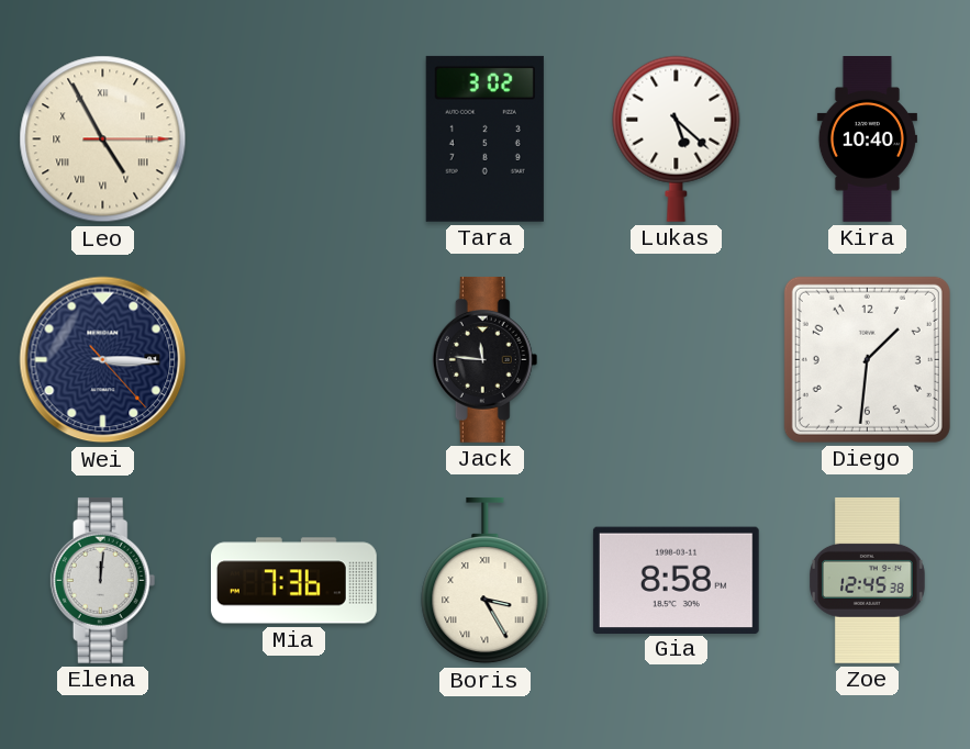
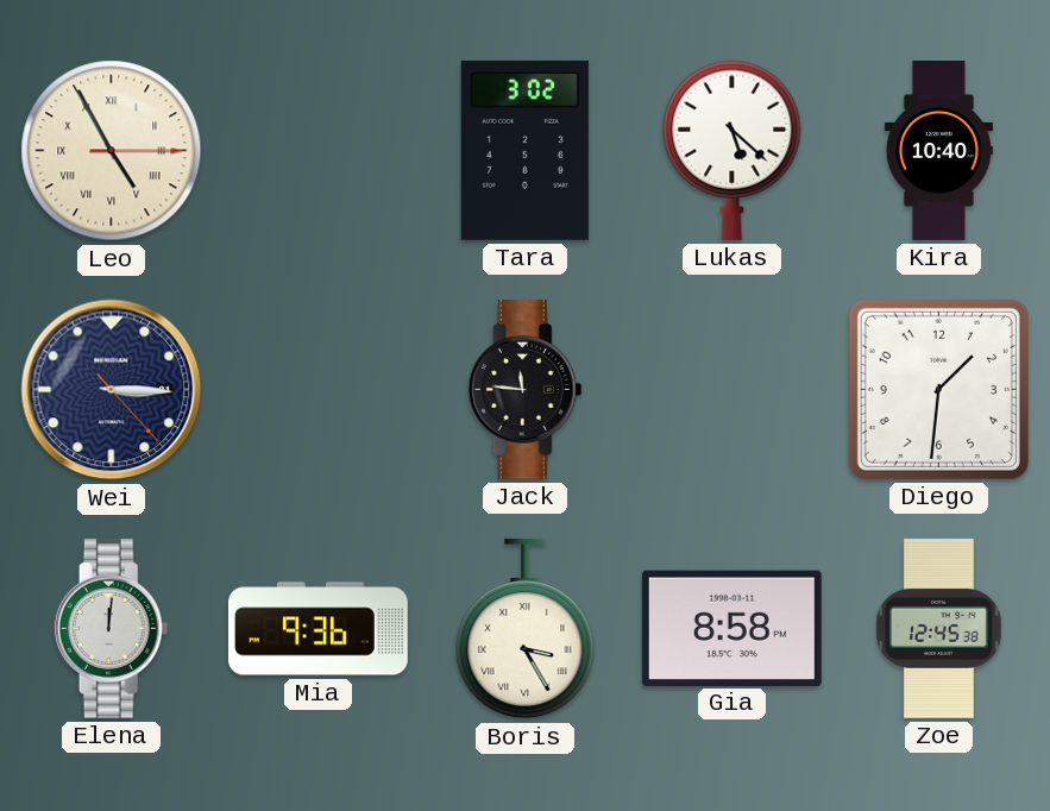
Mia: 7:36 -> 9:36
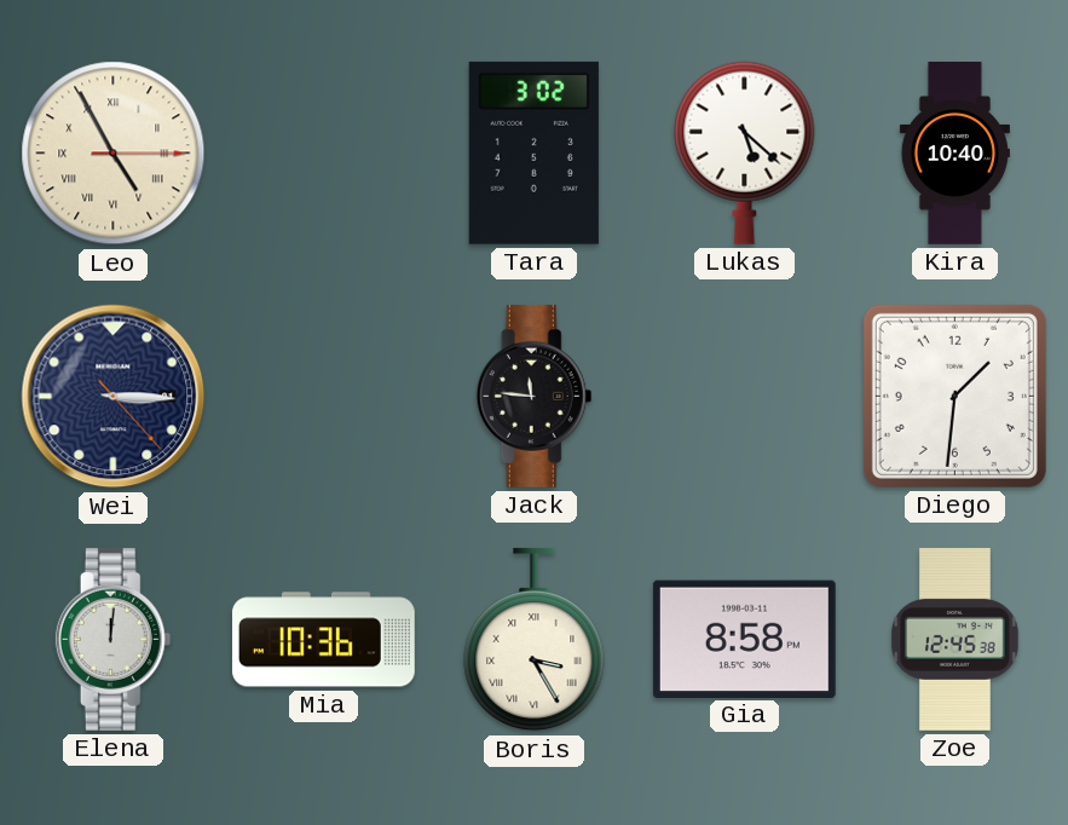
Mia: 9:36 -> 10:36
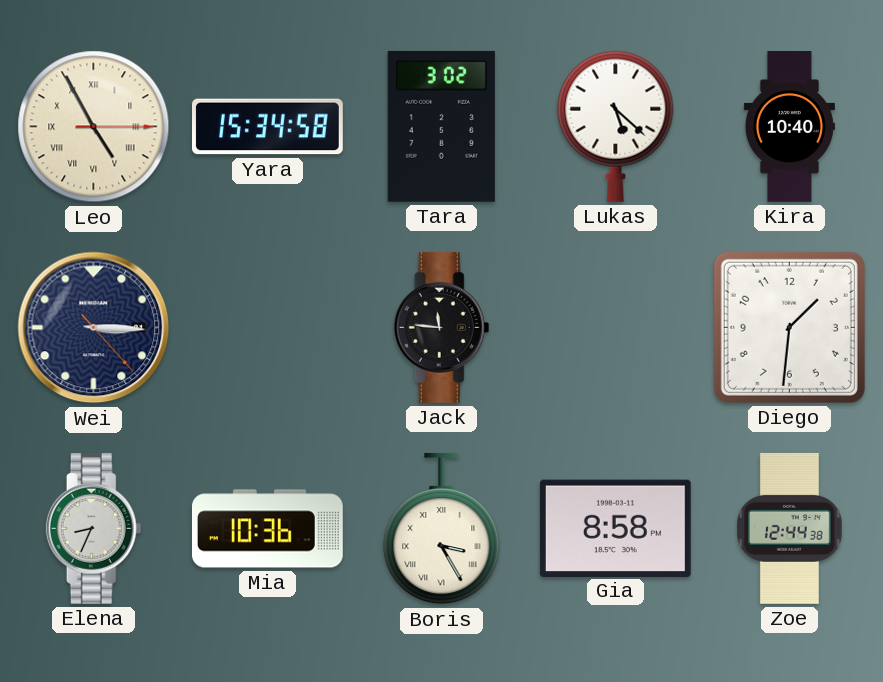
Yara: none -> 15:34
Elena: 12:01 -> 8:34
Zoe: 12:45 -> 12:44
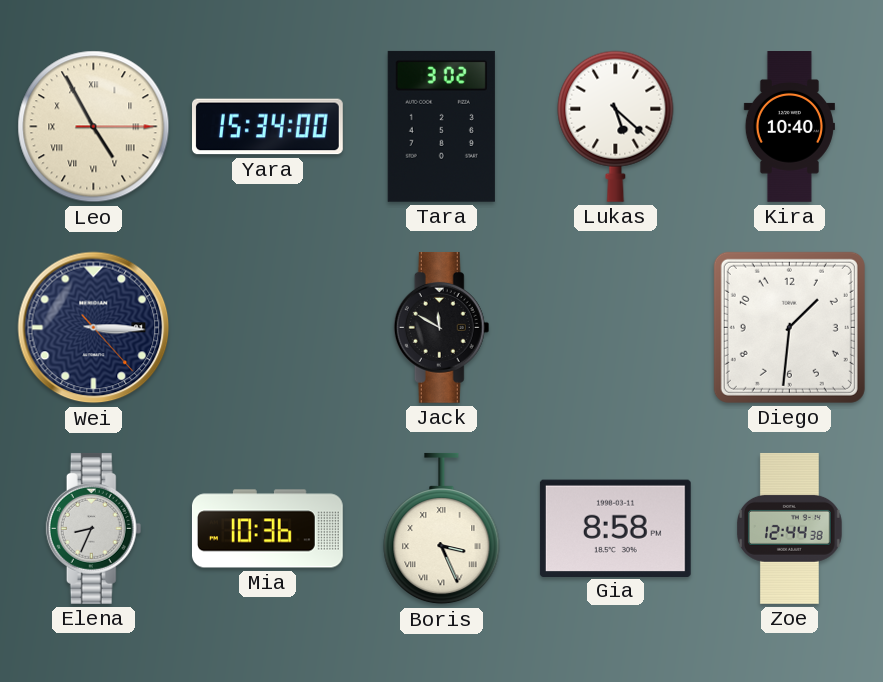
Yara: 15:34:58 -> 15:34:00
Jack: 11:46 -> 11:50
Boris: 3:25 -> 3:26
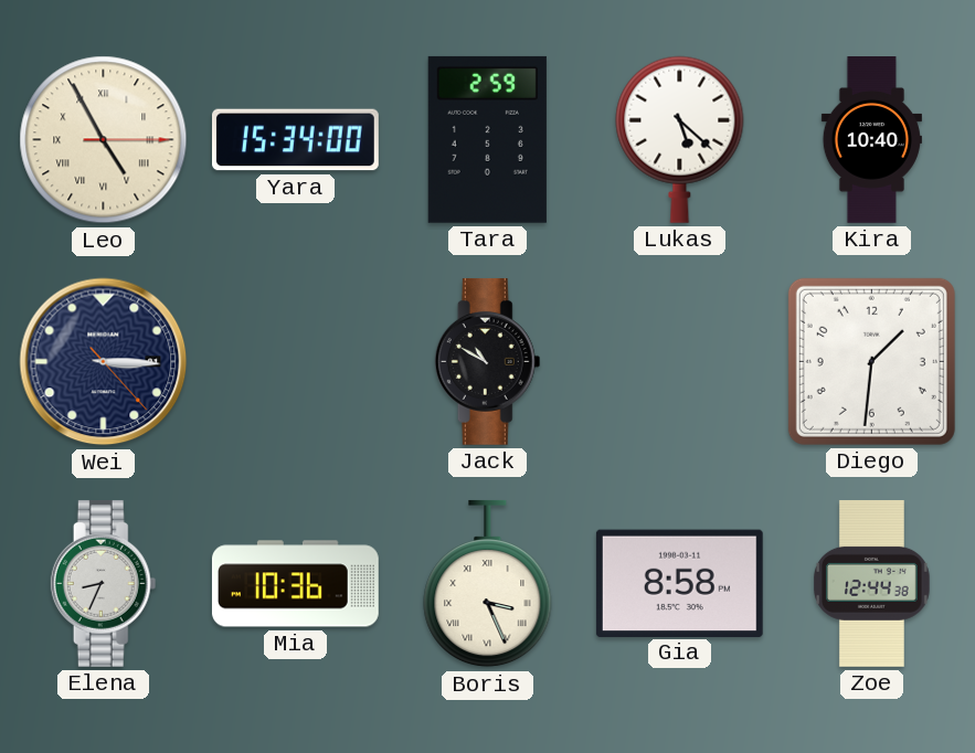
Tara: 3:02 -> 2:59
Jack: 11:50 -> 10:50
